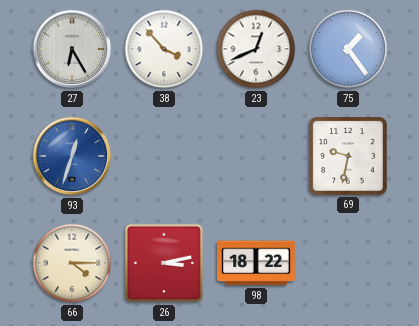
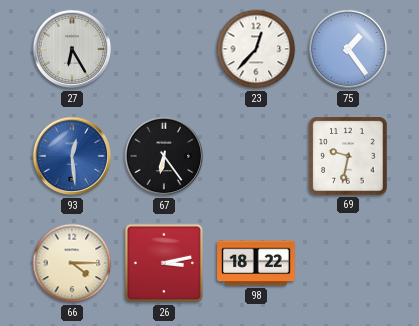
38: 3:53 -> none
23: 12:41 -> 12:37
93: 12:33 -> 12:29
67: none -> 6:24
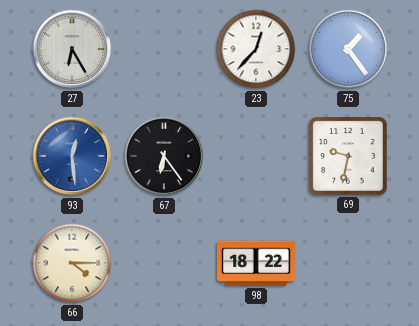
26: 3:13 -> none
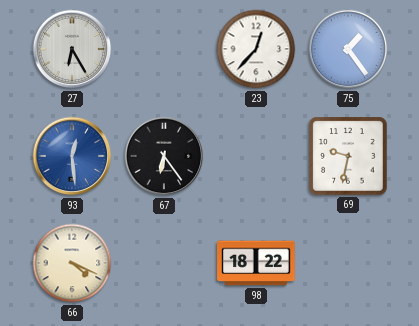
66: 4:15 -> 4:19
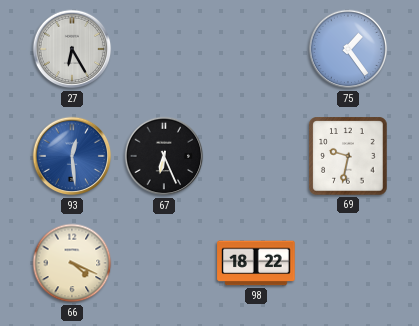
23: 12:37 -> none
67: 6:24 -> 6:26
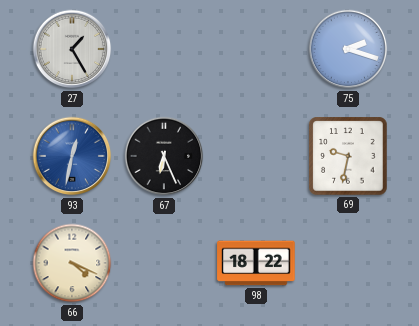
27: 6:25 -> 1:25
75: 1:24 -> 2:18
93: 12:29 -> 12:32
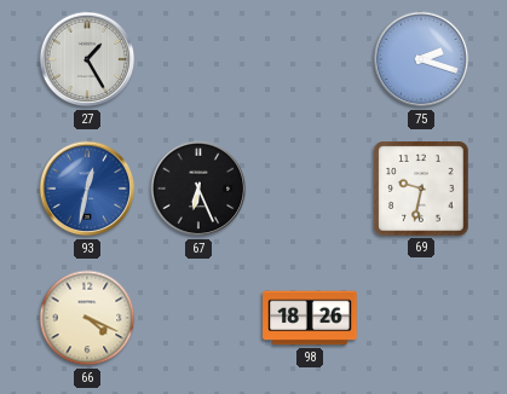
98: 18:22 -> 18:26
